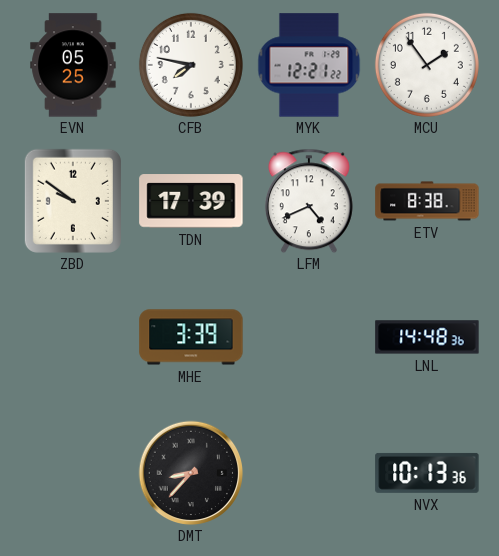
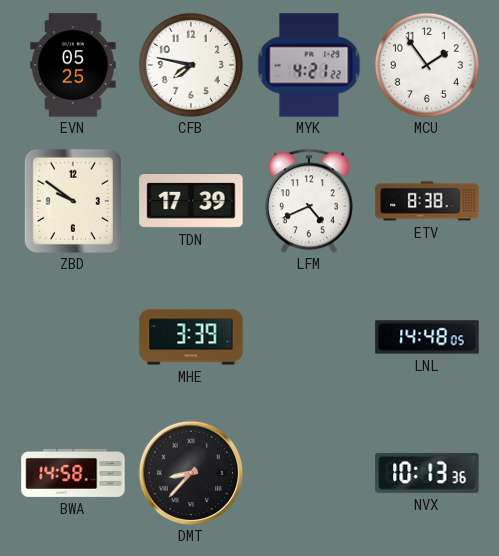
MYK: 12:21 -> 4:21
LNL: 14:48:36 -> 14:48:05
BWA: none -> 14:58
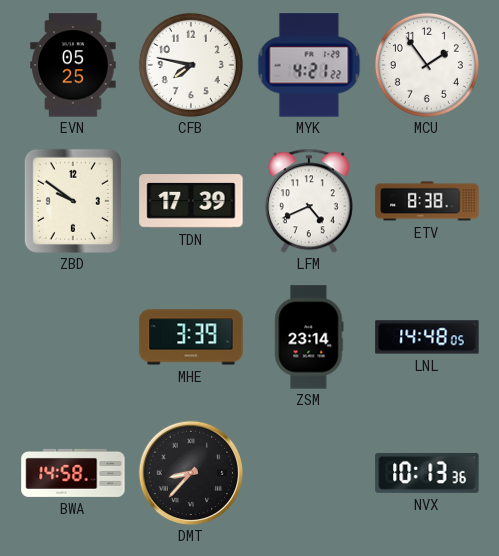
ZSM: none -> 23:14
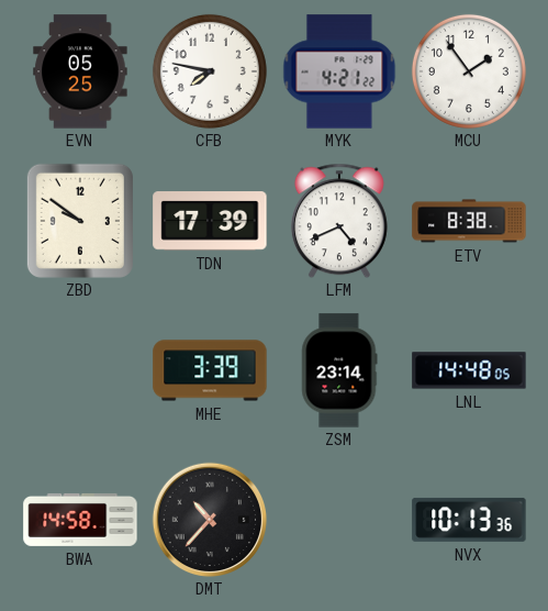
DMT: 8:37 -> 10:37
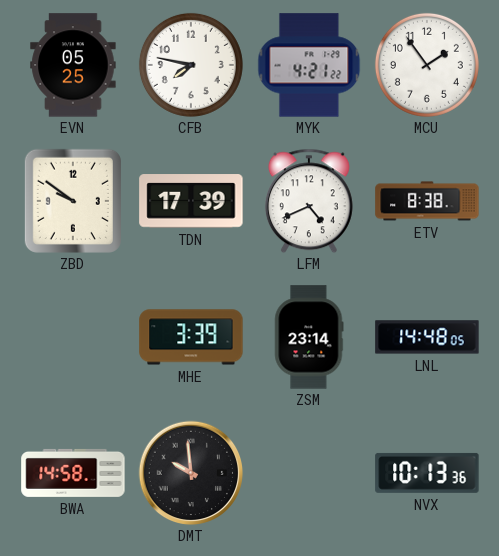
DMT: 10:37 -> 9:59
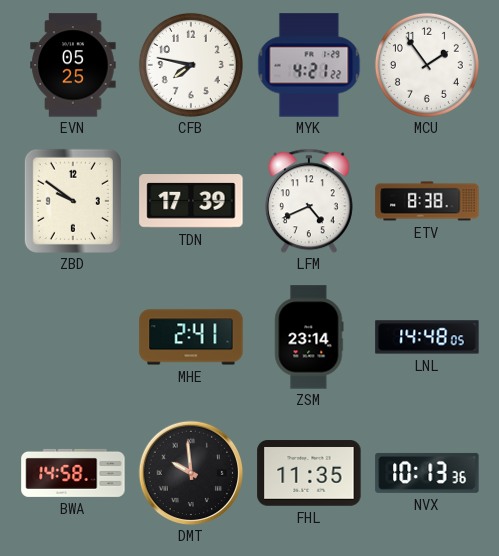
MHE: 3:39 -> 2:41
FHL: none -> 11:35
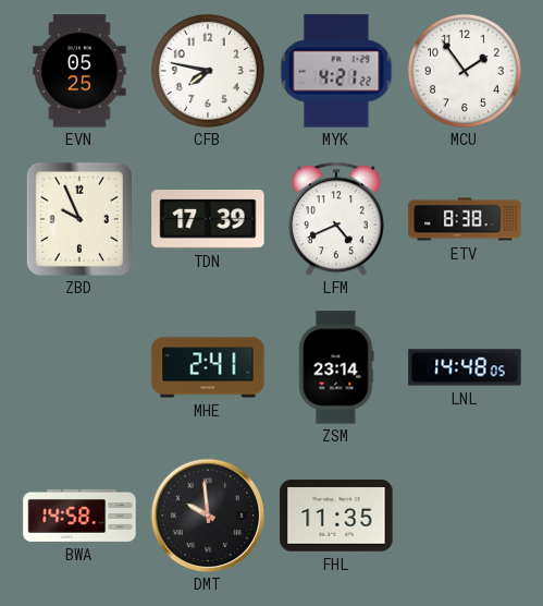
ZBD: 9:51 -> 9:56
NVX: 10:13 -> none
